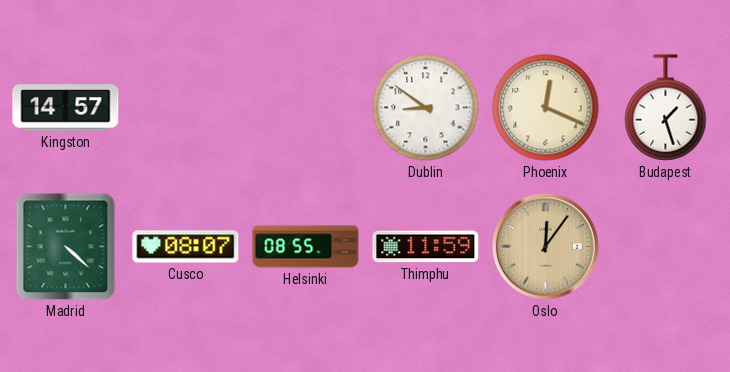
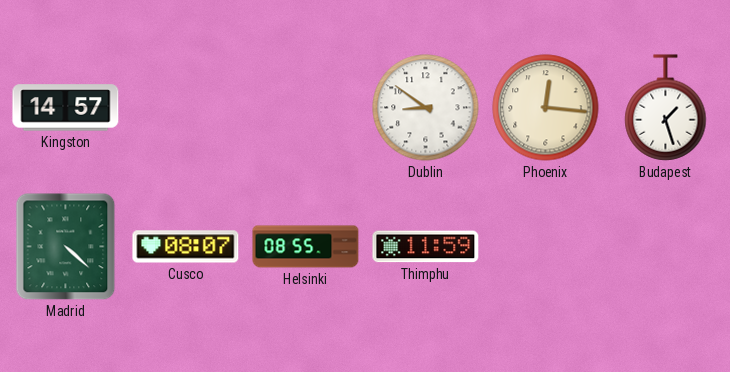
Phoenix: 12:19 -> 12:16
Oslo: 12:06 -> none
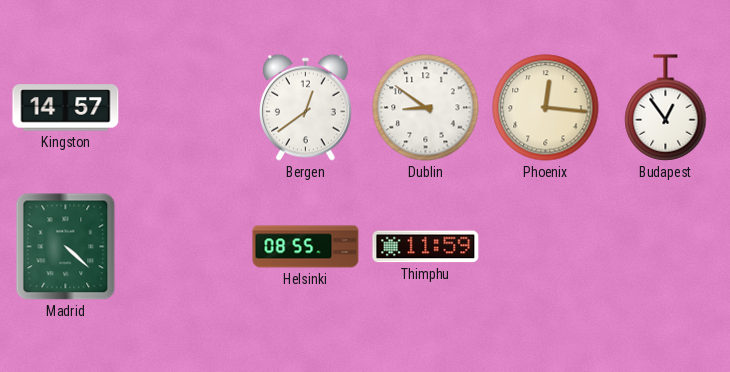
Bergen: none -> 12:39
Budapest: 1:27 -> 12:54
Cusco: 08:07 -> none
